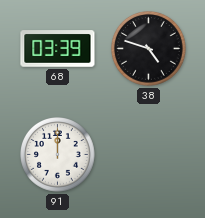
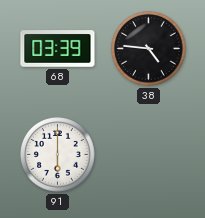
38: 4:48 -> 4:46
91: 12:00 -> 6:00
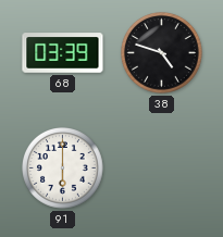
38: 4:46 -> 4:48
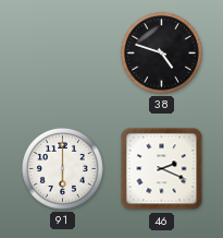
68: 03:39 -> none
46: none -> 2:19
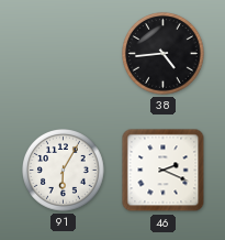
38: 4:48 -> 4:44
91: 6:00 -> 6:05
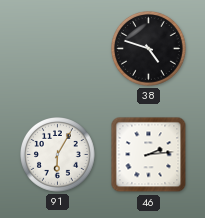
38: 4:44 -> 4:48
46: 2:19 -> 2:14
